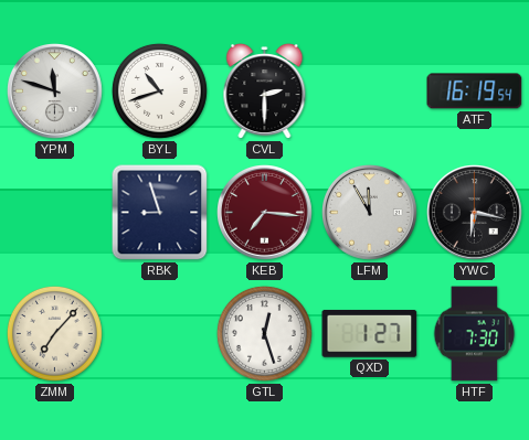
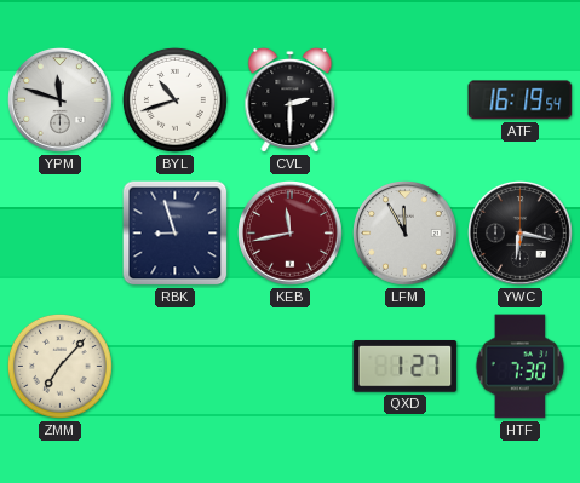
KEB: 7:16 -> 11:43
GTL: 12:27 -> none
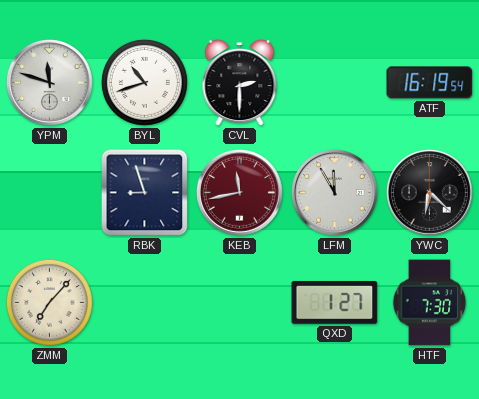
YWC: 6:17 -> 6:22
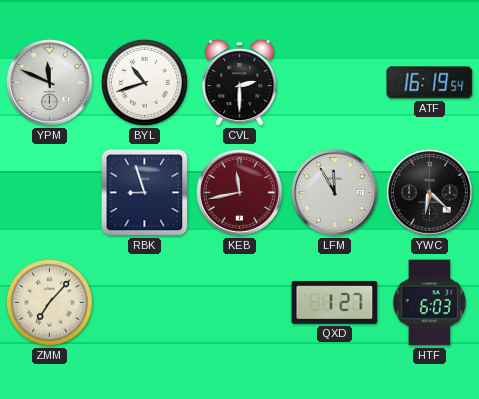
YPM: 11:48 -> 11:49
HTF: 7:30 -> 6:03
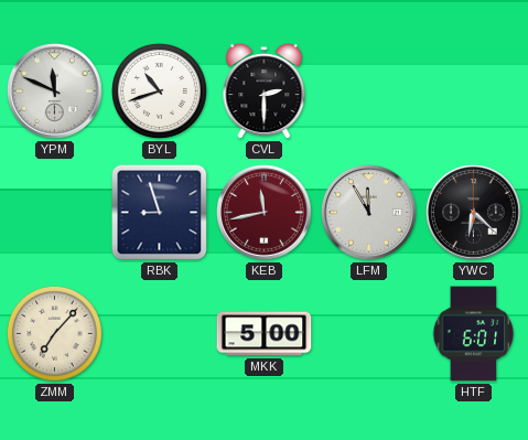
ATF: 16:19 -> none
MKK: none -> 5:00
QXD: 1:27 -> none
HTF: 6:03 -> 6:01
